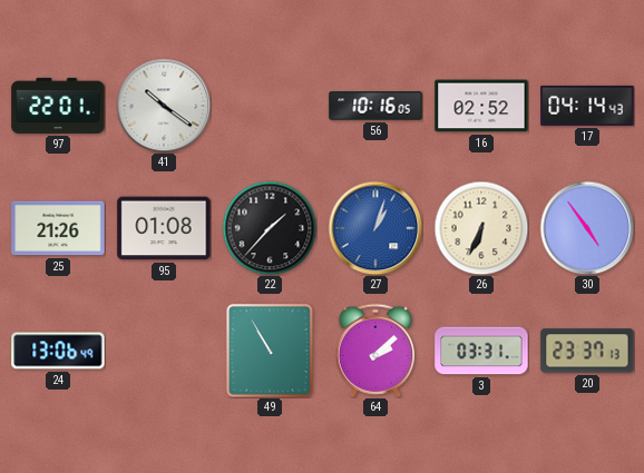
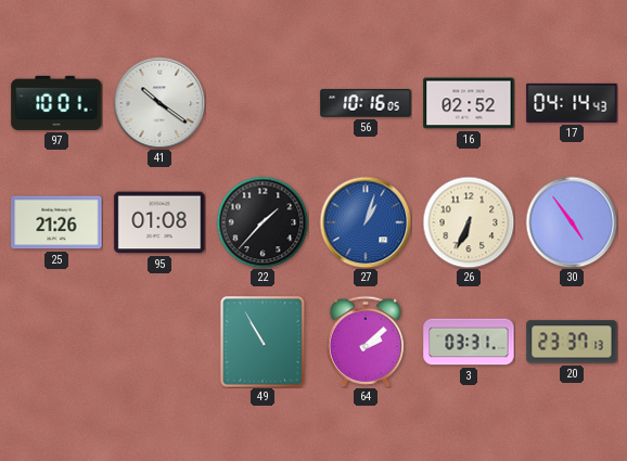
97: 22:01 -> 10:01
24: 13:06 -> none
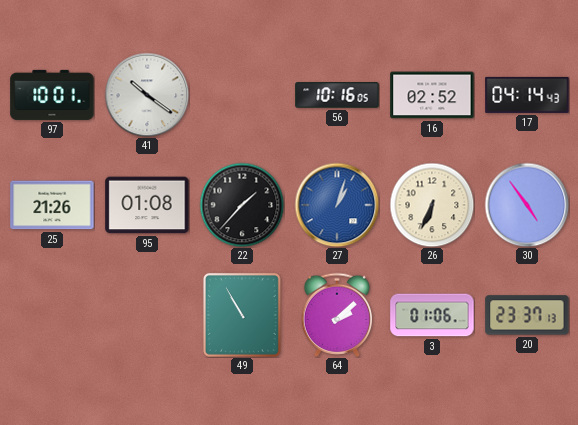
3: 03:31 -> 01:06
